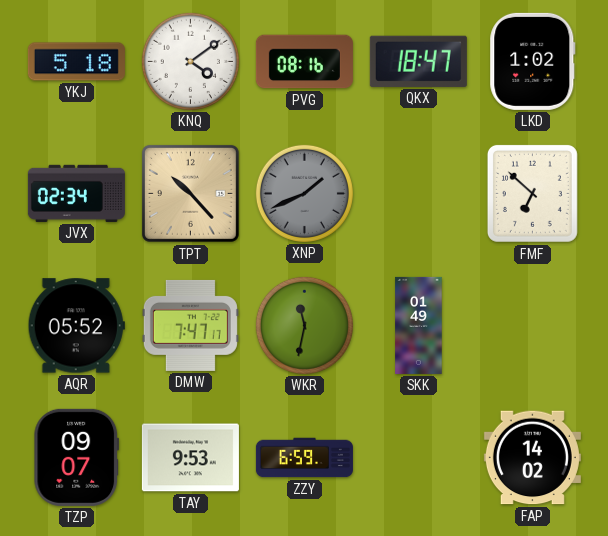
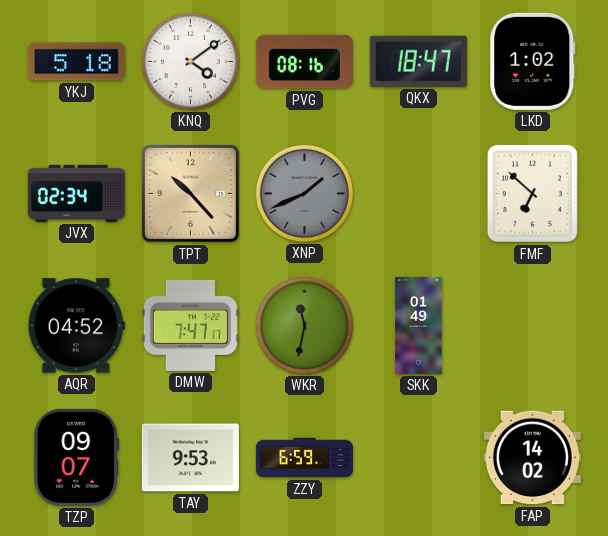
AQR: 05:52 -> 04:52
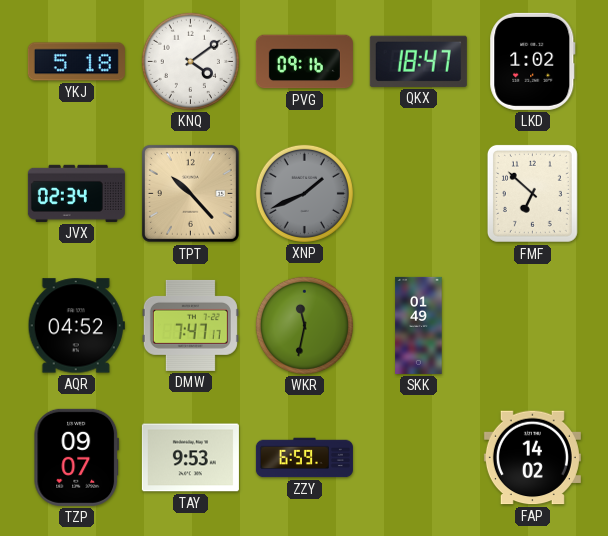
PVG: 08:16 -> 09:16
